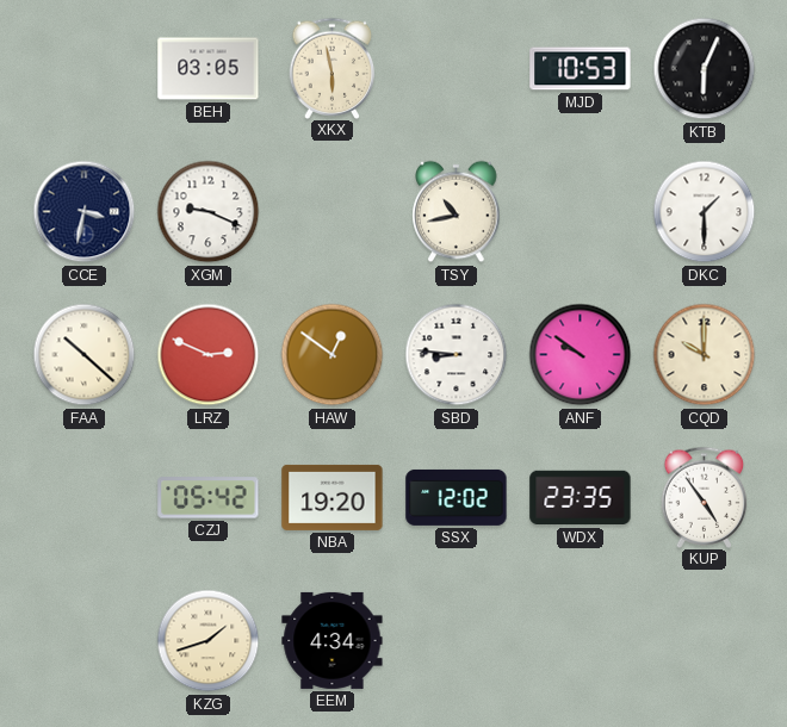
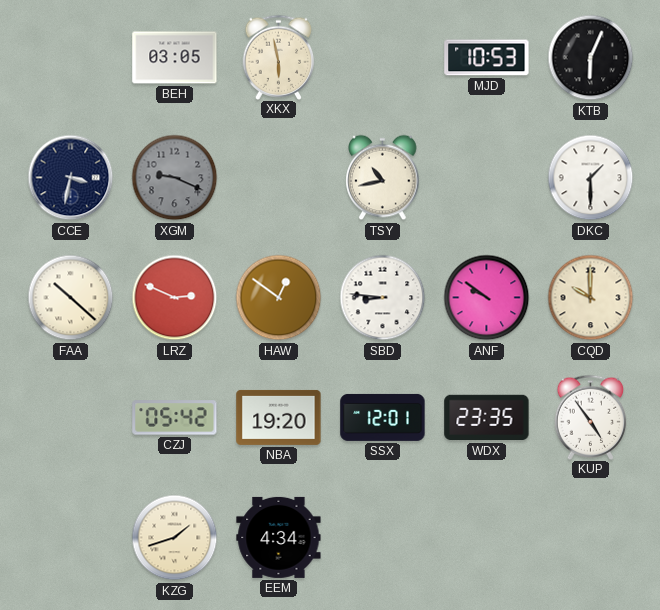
XGM dial: white -> grey
SSX: 12:02 -> 12:01
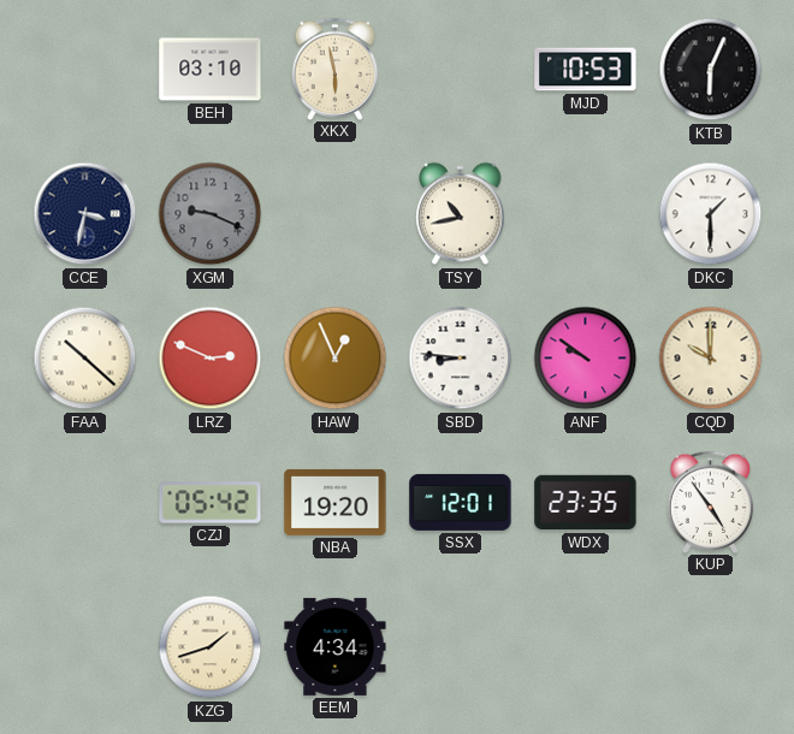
BEH: 03:05 -> 03:10
HAW: 12:51 -> 12:56
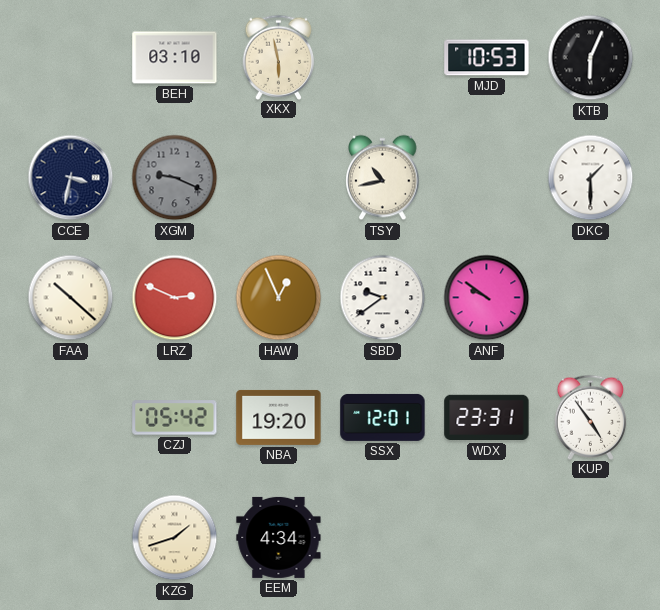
SBD: 8:46 -> 9:39
CQD: 10:00 -> none
WDX: 23:35 -> 23:31
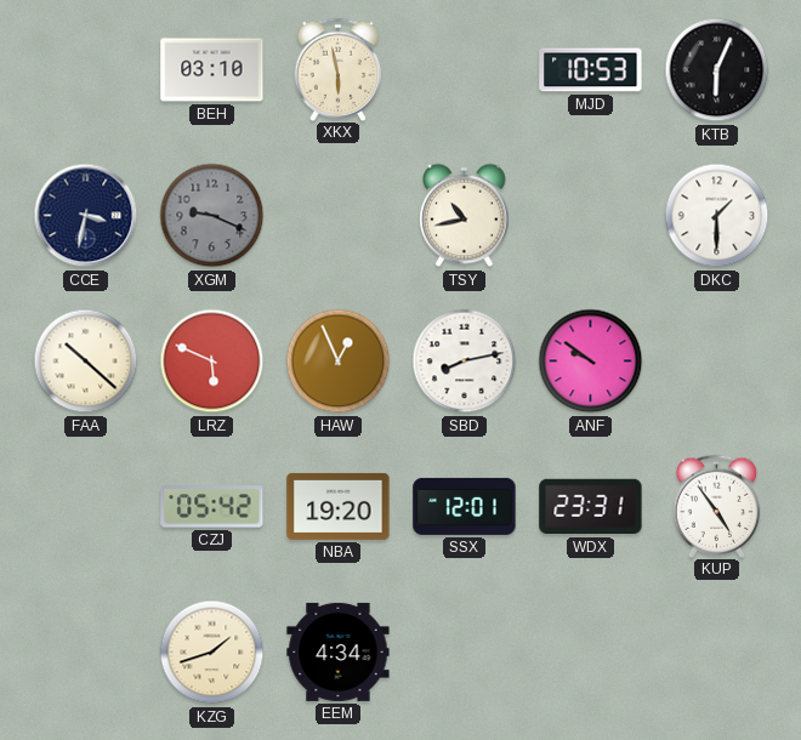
LRZ: 2:49 -> 5:49
SBD: 9:39 -> 8:13
